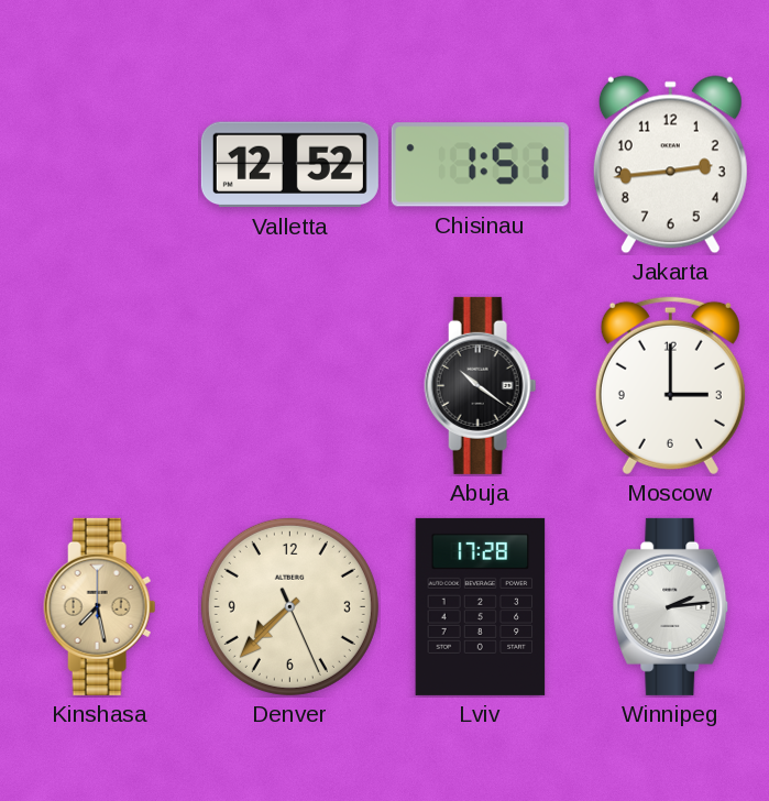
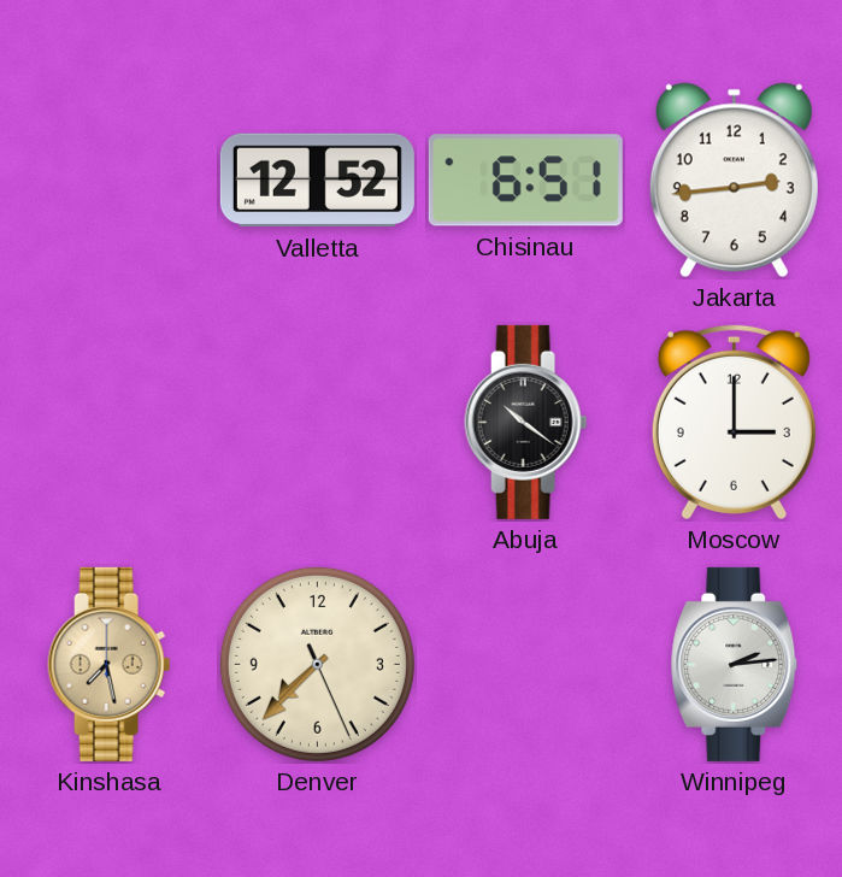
Chisinau: 1:51 -> 6:51
Lviv: 17:28 -> none
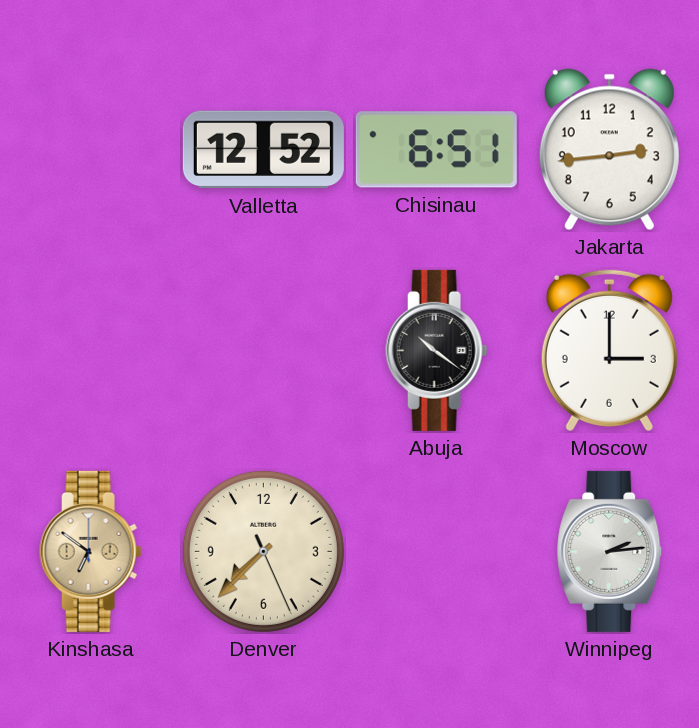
Kinshasa: 7:28 -> 6:51
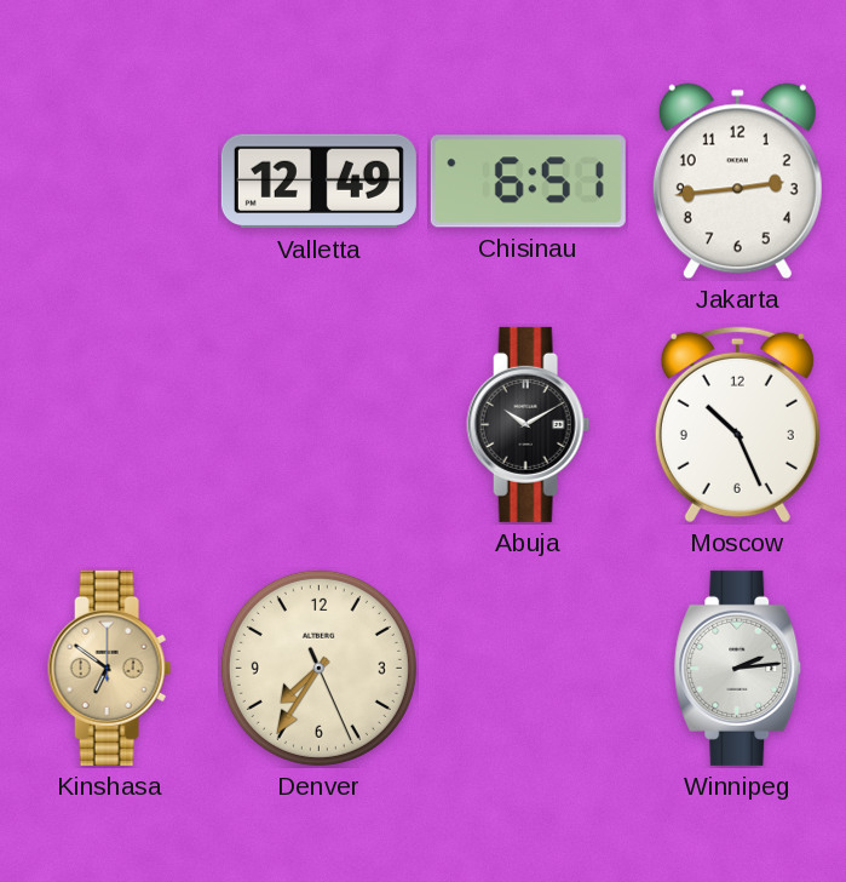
Valletta: 12:52 -> 12:49
Abuja: 10:21 -> 10:10
Moscow: 3:00 -> 10:26
Denver: 7:37 -> 7:35
